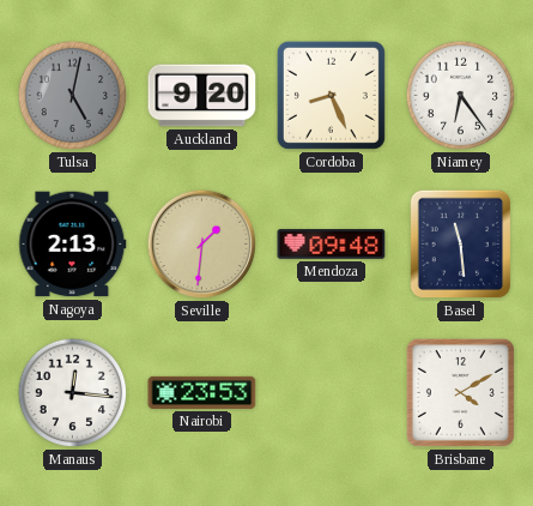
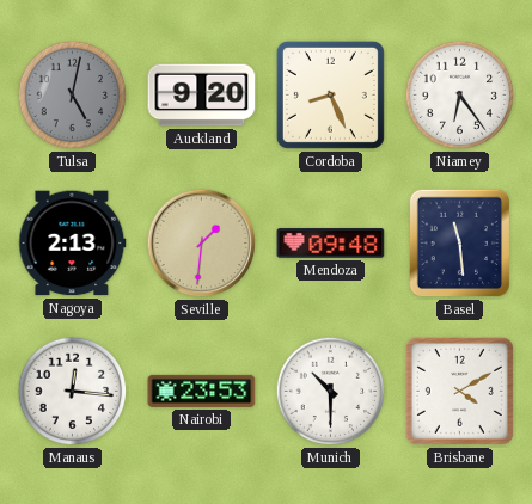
Munich: none -> 10:30
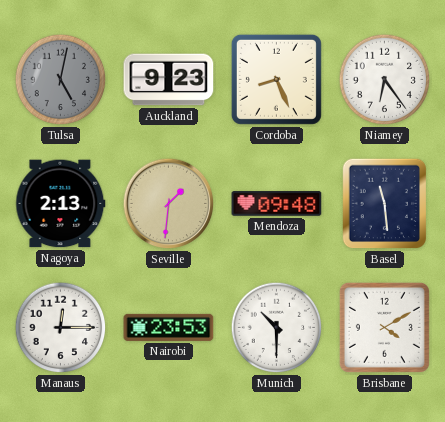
Auckland: 9:20 -> 9:23
Manaus: 12:16 -> 12:15
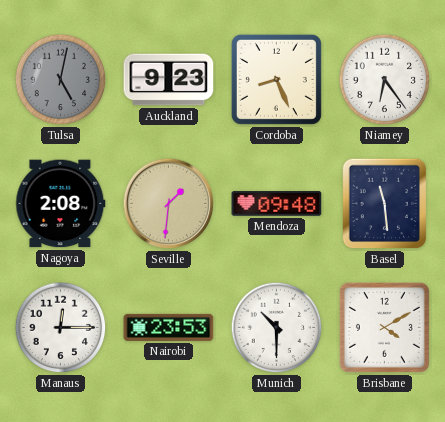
Nagoya: 2:13 -> 2:08
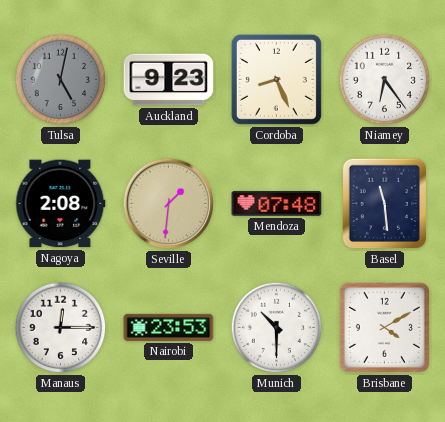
Mendoza: 09:48 -> 07:48
